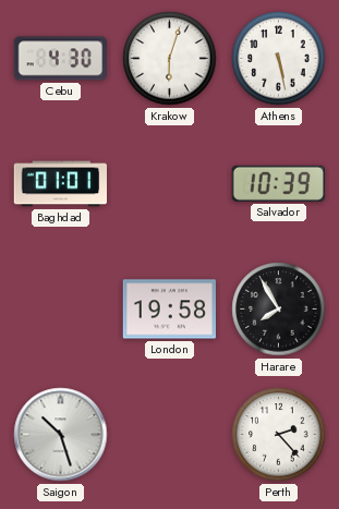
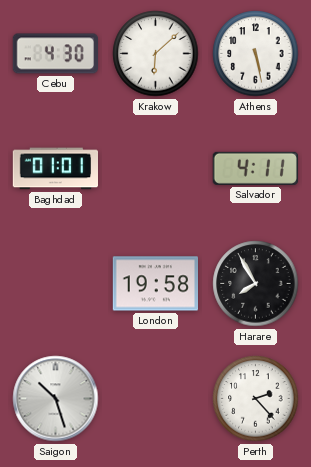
Krakow: 6:03 -> 6:08
Salvador: 10:39 -> 4:11
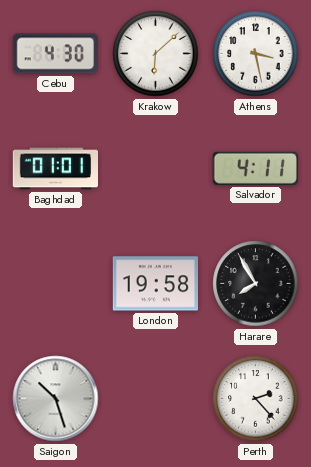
Athens: 5:28 -> 3:28
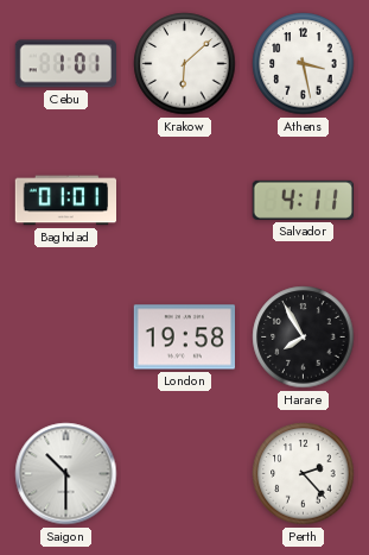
Cebu: 4:30 -> 1:01
Saigon: 10:27 -> 10:30
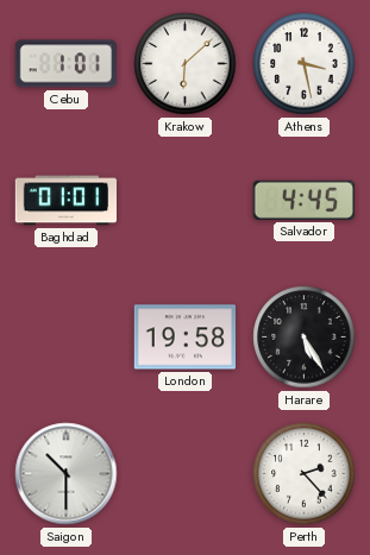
Salvador: 4:11 -> 4:45
Harare: 7:55 -> 5:25
